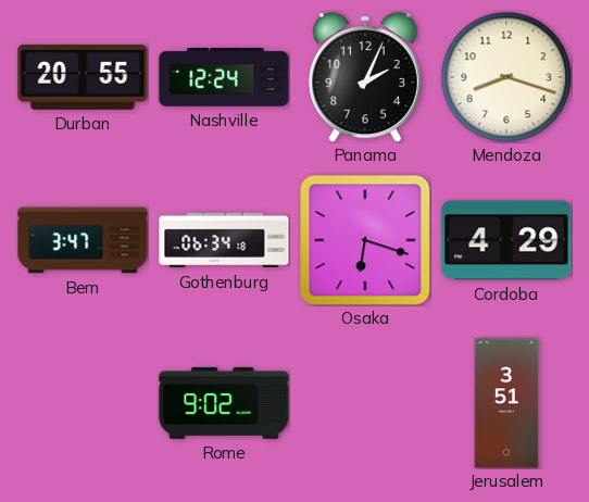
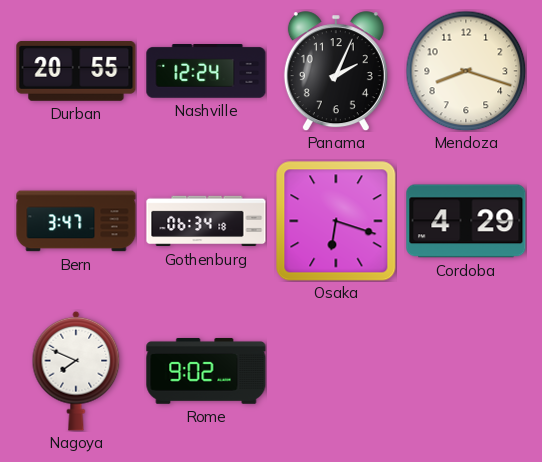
Nagoya: none -> 7:49
Jerusalem: 3:51 -> none
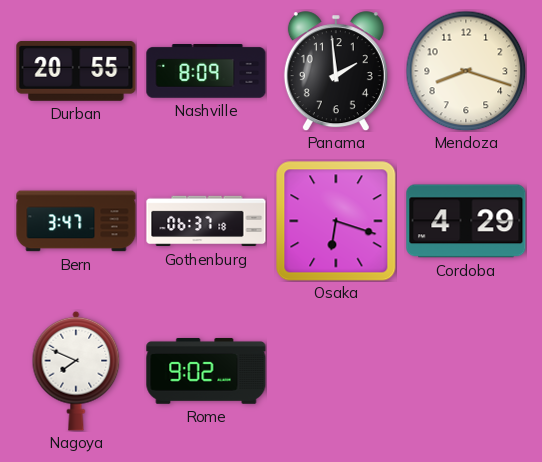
Nashville: 12:24 -> 8:09
Panama: 2:04 -> 1:59
Gothenburg: 06:34 -> 06:37
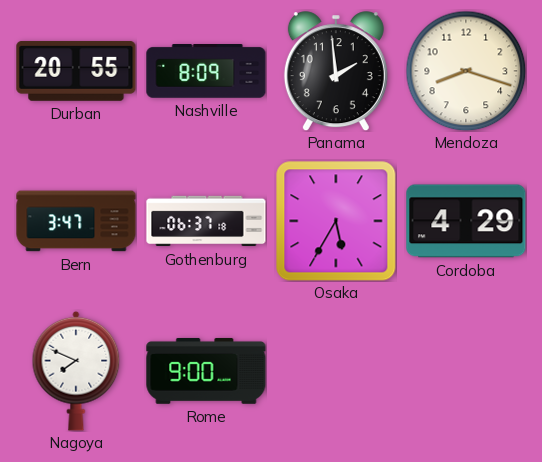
Osaka: 6:18 -> 5:35
Rome: 9:02 -> 9:00
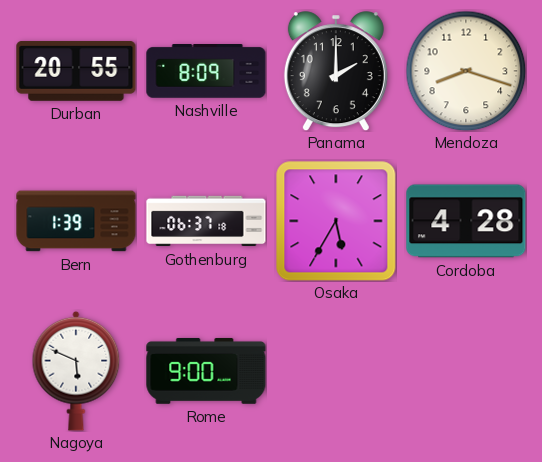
Panama: 1:59 -> 2:00
Bern: 3:47 -> 1:39
Cordoba: 4:29 -> 4:28
Nagoya: 7:49 -> 5:49
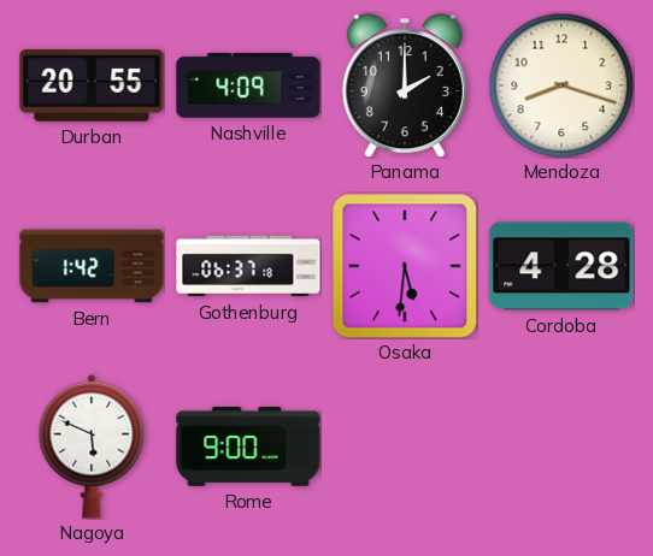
Nashville: 8:09 -> 4:09
Bern: 1:39 -> 1:42
Osaka: 5:35 -> 5:31
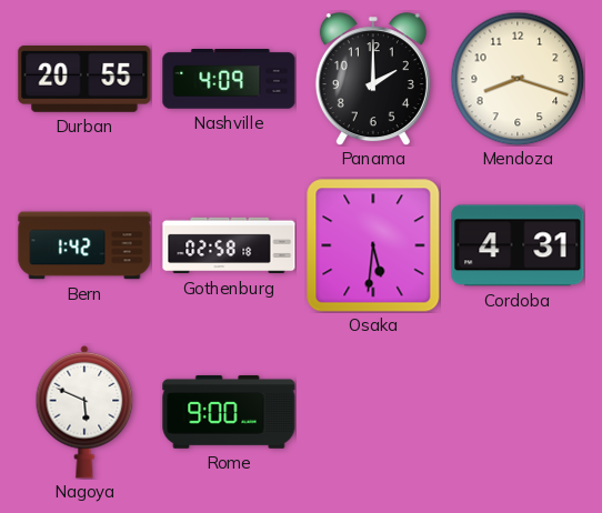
Gothenburg: 06:37 -> 02:58
Cordoba: 4:28 -> 4:31
